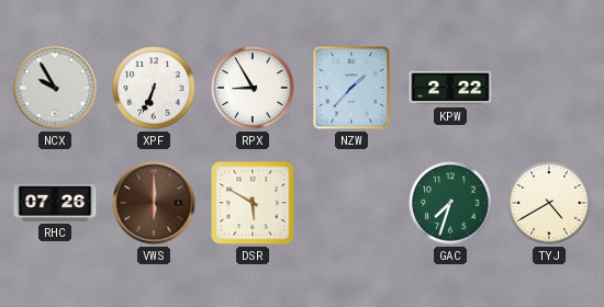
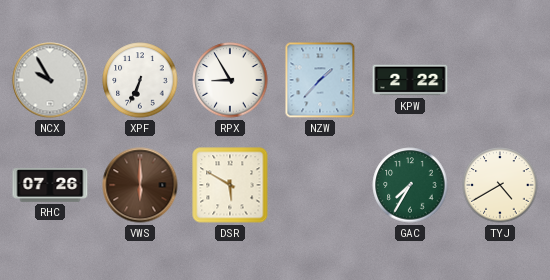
GAC: 7:33 -> 7:35
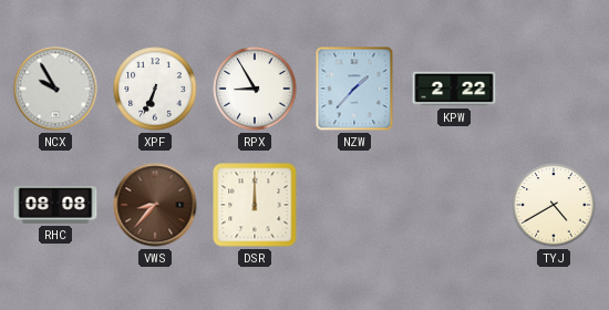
RHC: 07:26 -> 08:08
VWS: 6:00 -> 8:37
DSR: 5:50 -> 12:00
GAC: 7:35 -> none
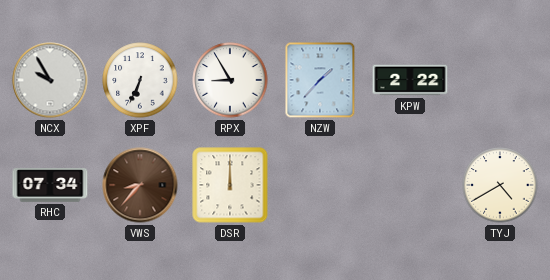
RHC: 08:08 -> 07:34
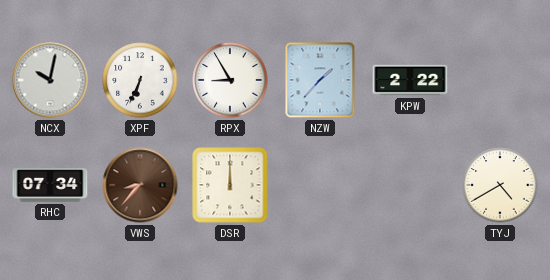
NCX: 9:55 -> 10:02
